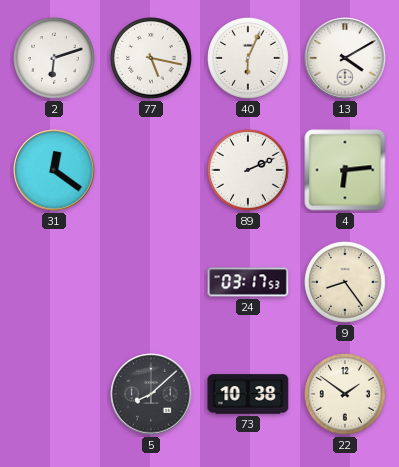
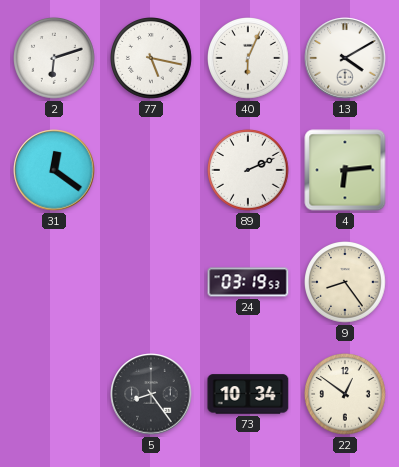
24: 03:17 -> 03:19
5: 8:08 -> 8:24
73: 10:38 -> 10:34
22: 1:51 -> 12:51
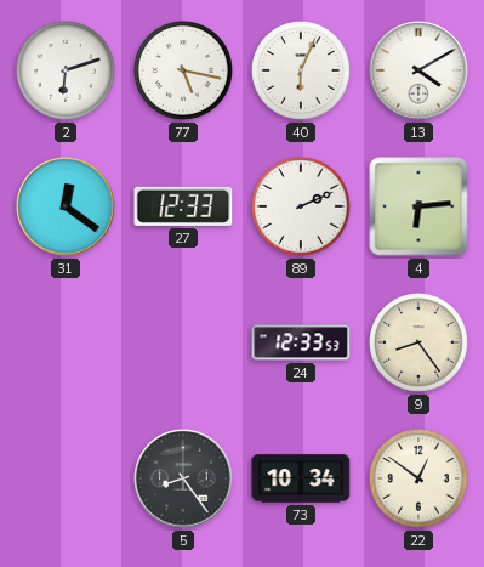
27: none -> 12:33
24: 03:19 -> 12:33
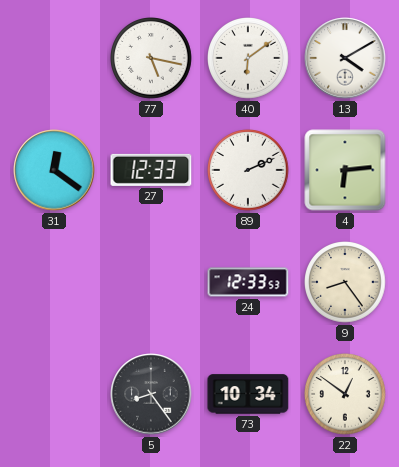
2: 6:12 -> none
40: 6:04 -> 6:09
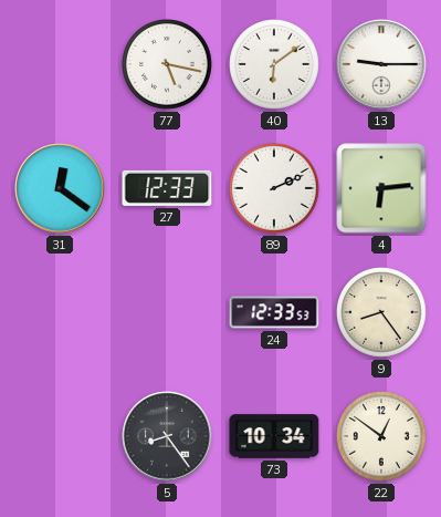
13: 4:10 -> 9:15
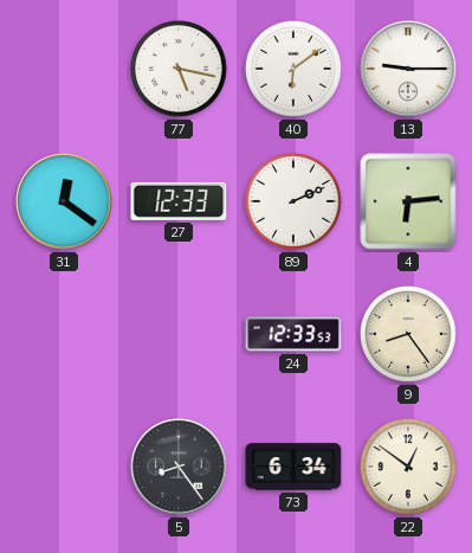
73: 10:34 -> 6:34
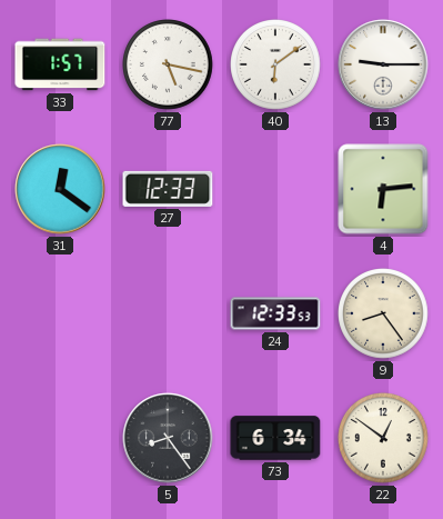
33: none -> 1:57
89: 2:11 -> none
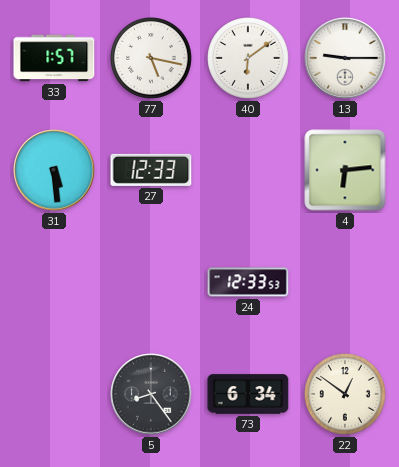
31: 12:21 -> 5:29
9: 8:24 -> none
